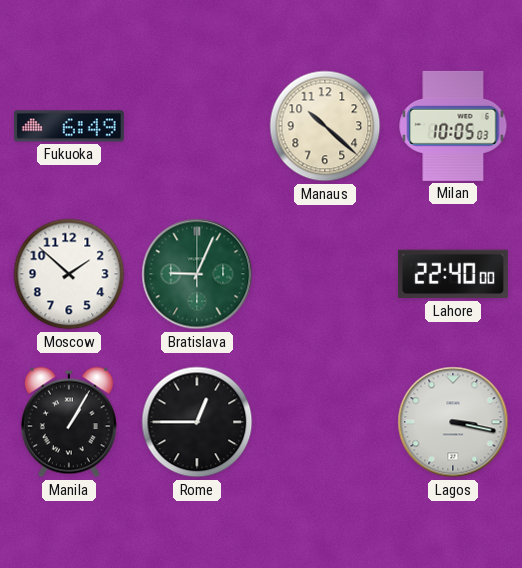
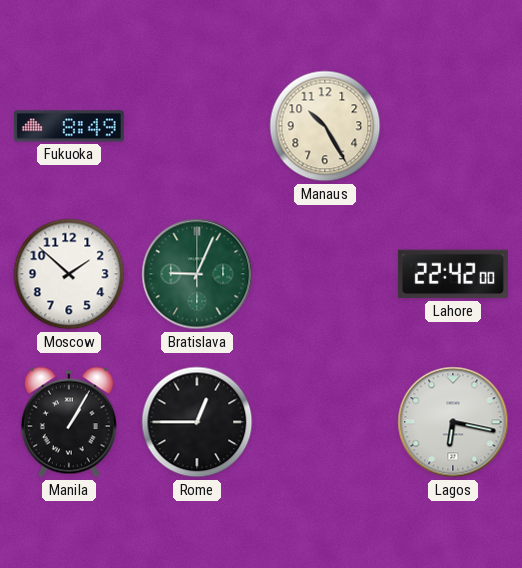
Fukuoka: 6:49 -> 8:49
Manaus: 10:22 -> 10:25
Milan: 10:05 -> none
Lahore: 22:40 -> 22:42
Lagos: 3:17 -> 6:17
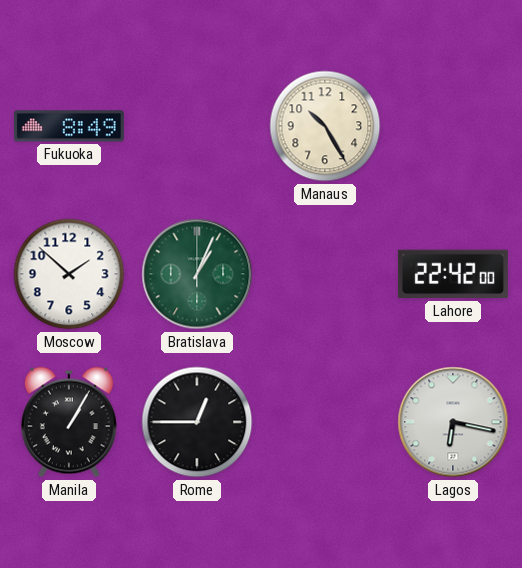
Bratislava: 9:04 -> 1:04
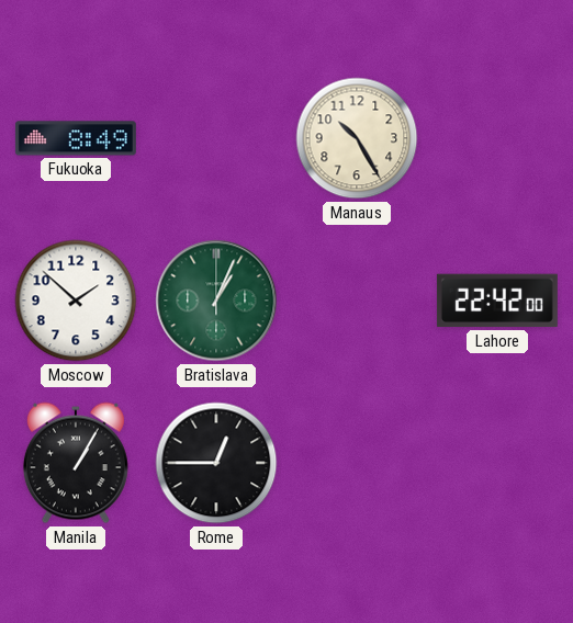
Lagos: 6:17 -> none
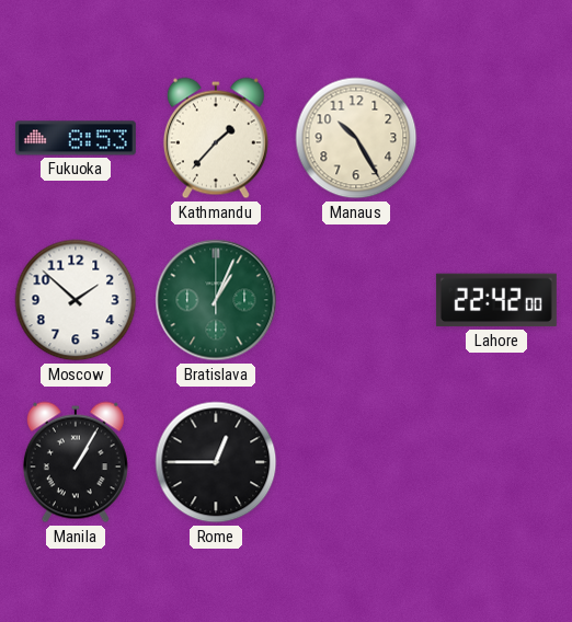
Fukuoka: 8:49 -> 8:53
Kathmandu: none -> 1:37
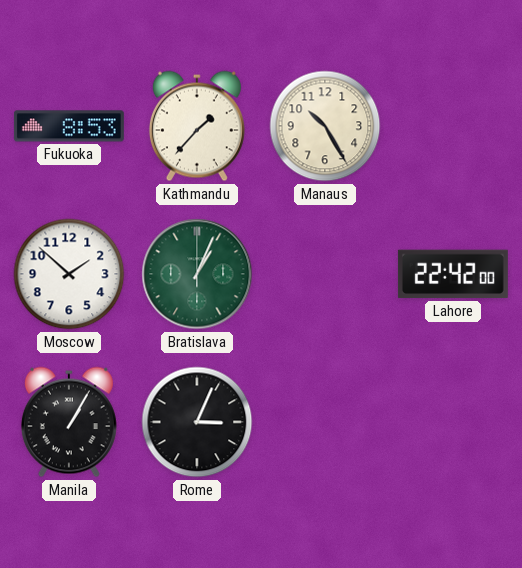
Rome: 12:45 -> 3:04
